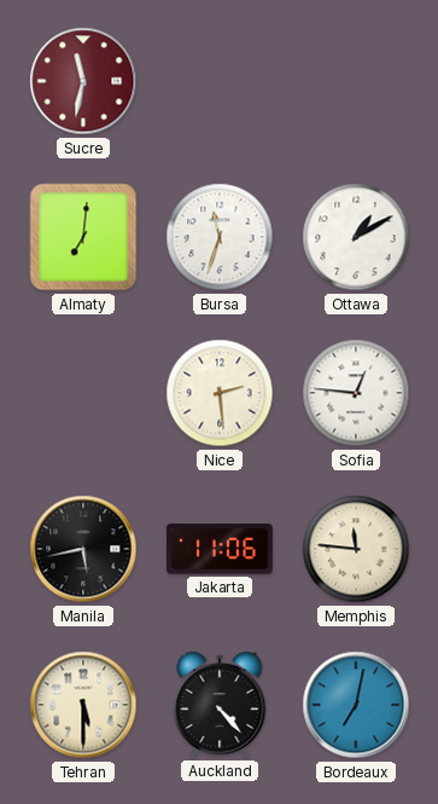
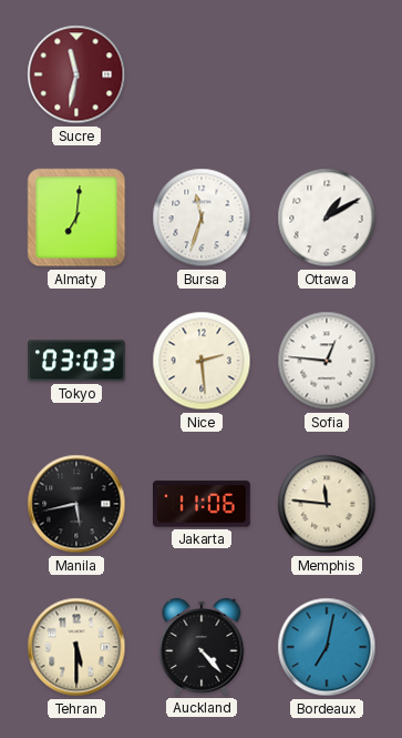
Tokyo: none -> 03:03
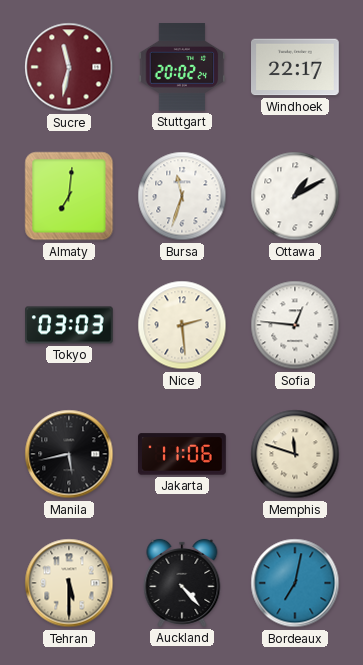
Stuttgart: none -> 20:02
Windhoek: none -> 22:17
Memphis: 11:46 -> 11:48
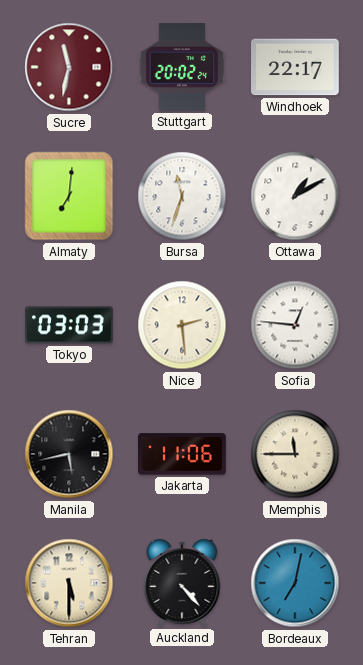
Memphis: 11:48 -> 11:45
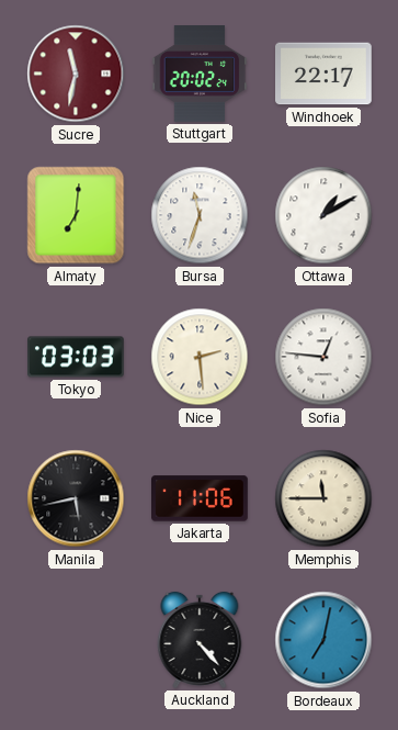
Tehran: 5:30 -> none
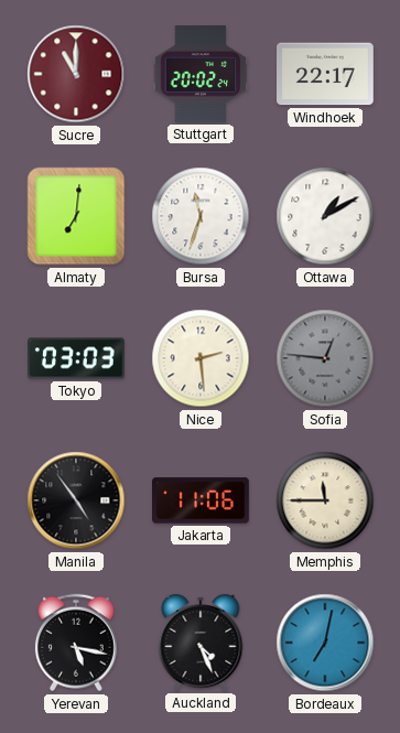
Sucre: 11:32 -> 11:00
Sofia dial: white -> grey
Manila: 5:43 -> 4:54
Yerevan: none -> 5:17
Auckland: 4:23 -> 4:26
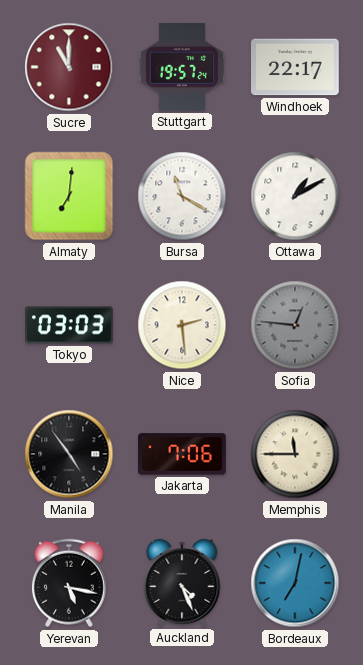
Stuttgart: 20:02 -> 19:57
Bursa: 11:33 -> 11:20
Jakarta: 11:06 -> 7:06
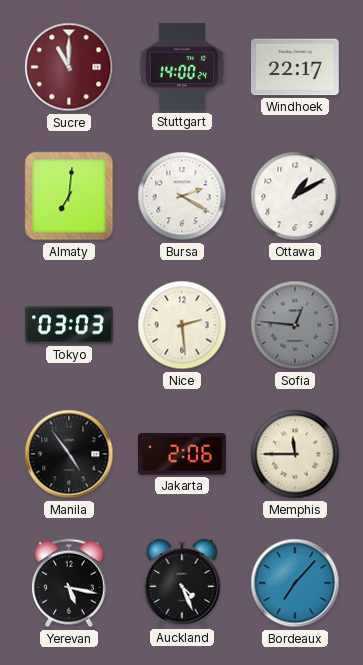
Stuttgart: 19:57 -> 14:00
Bursa: 11:20 -> 2:20
Jakarta: 7:06 -> 2:06
Bordeaux: 7:02 -> 7:07
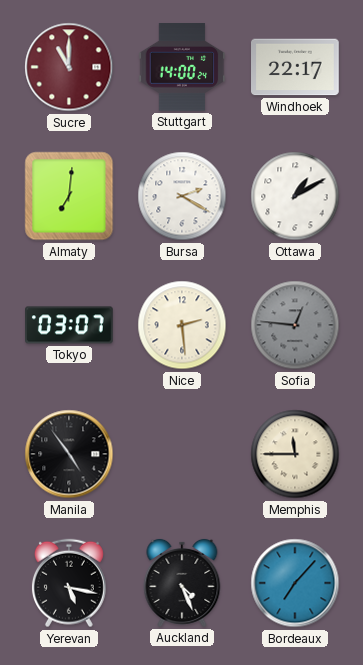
Tokyo: 03:03 -> 03:07
Jakarta: 2:06 -> none
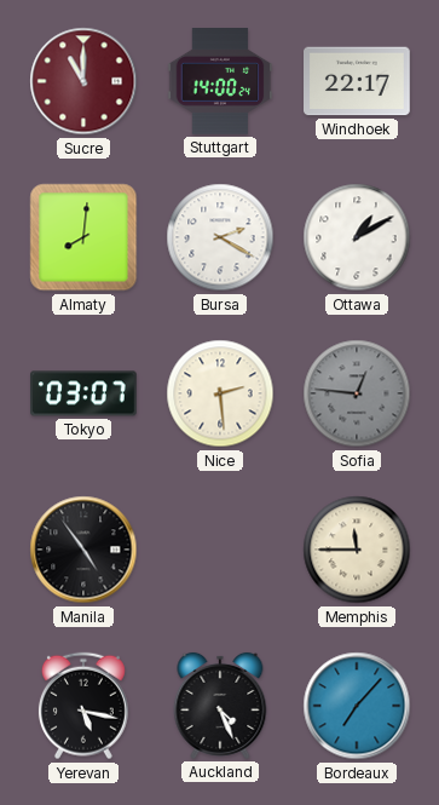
Almaty: 7:01 -> 8:01
